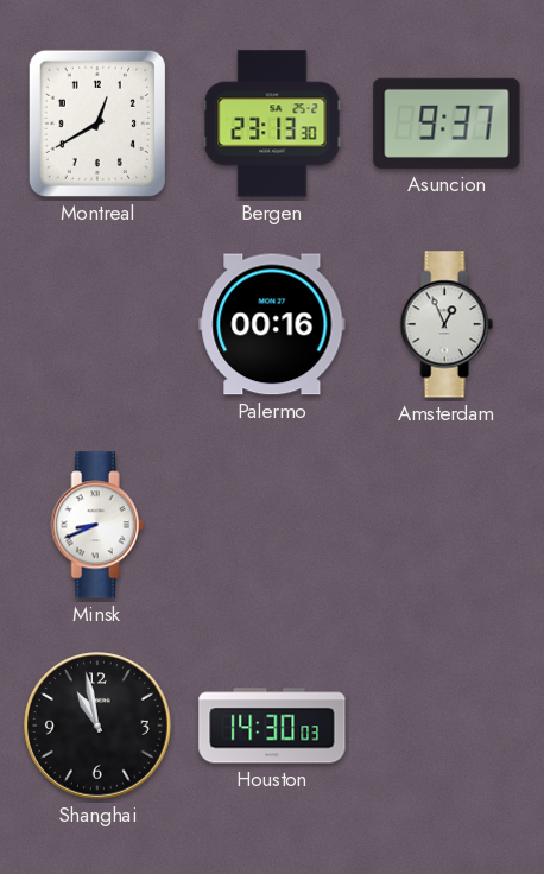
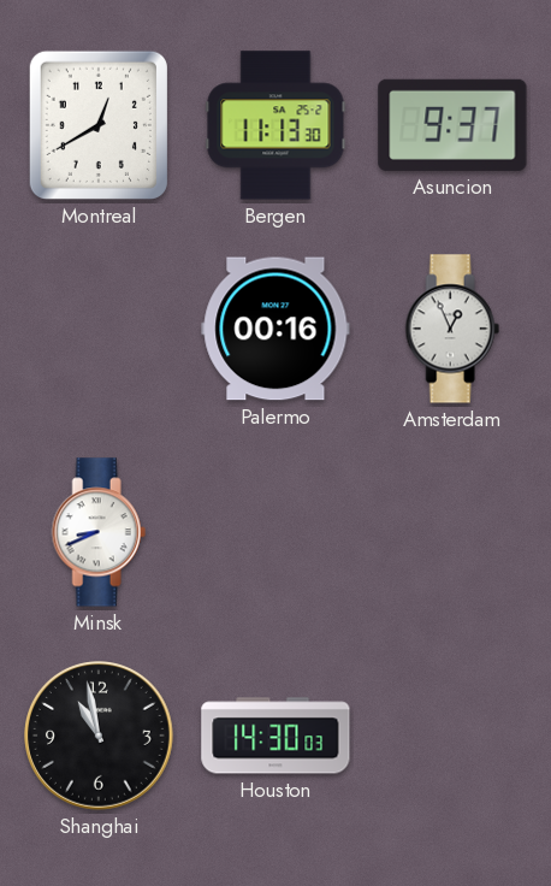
Bergen: 23:13 -> 11:13
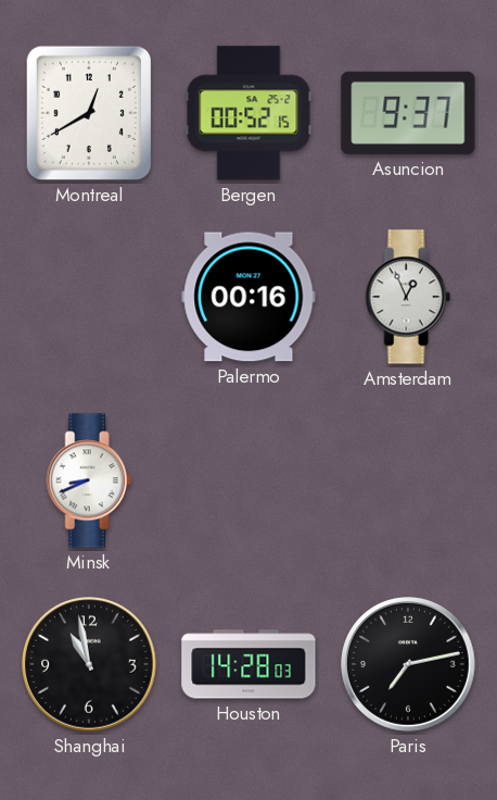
Bergen: 11:13 -> 00:52
Houston: 14:30 -> 14:28
Paris: none -> 7:13
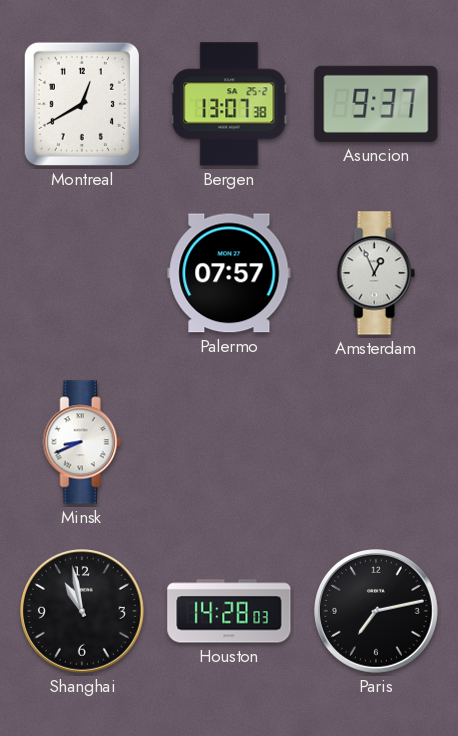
Bergen: 00:52 -> 13:07
Palermo: 00:16 -> 07:57
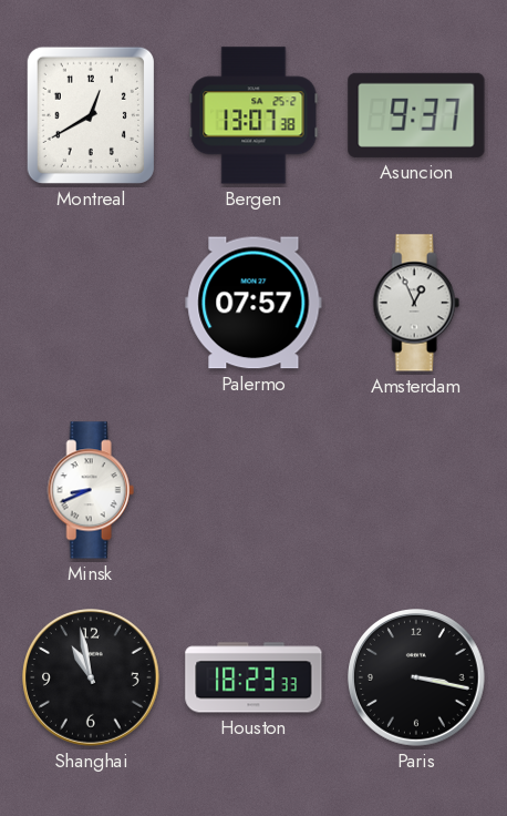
Houston: 14:28 -> 18:23
Paris: 7:13 -> 3:17
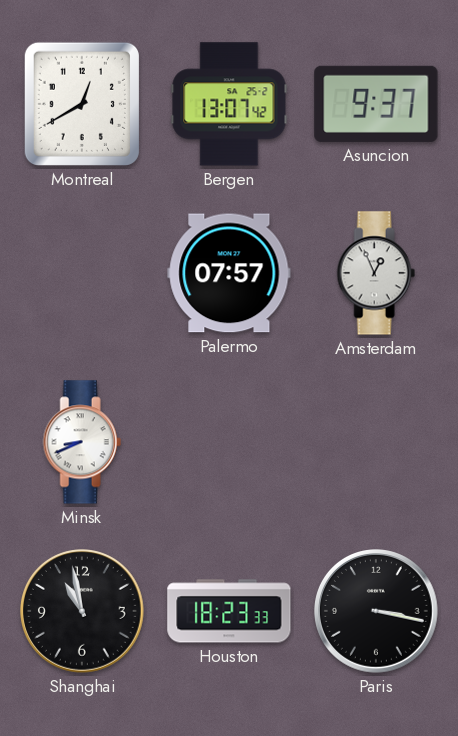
Bergen: 13:07:38 -> 13:07:42
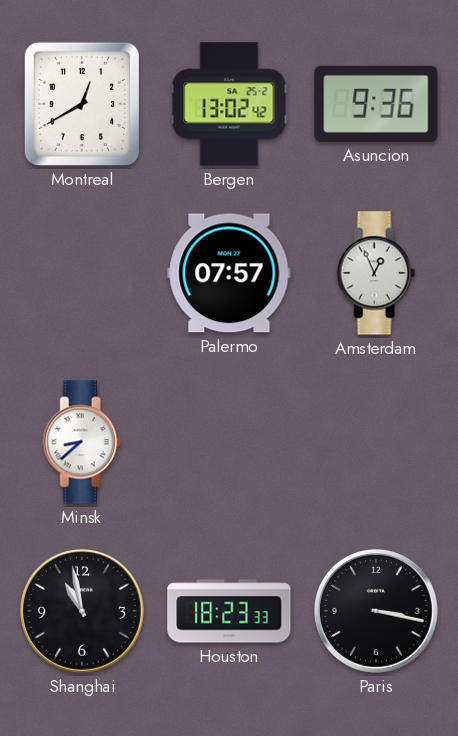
Bergen: 13:07 -> 13:02
Asuncion: 9:37 -> 9:36
Minsk: 8:41 -> 8:38
